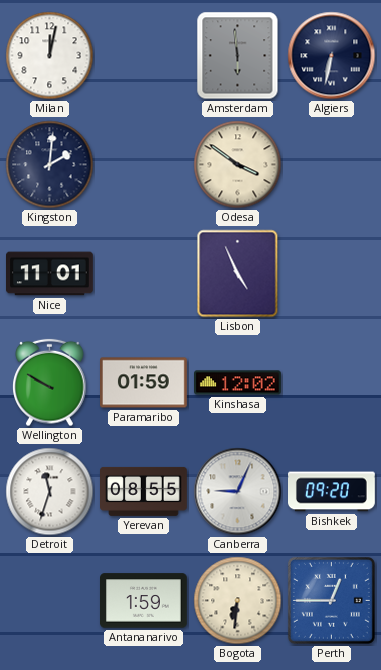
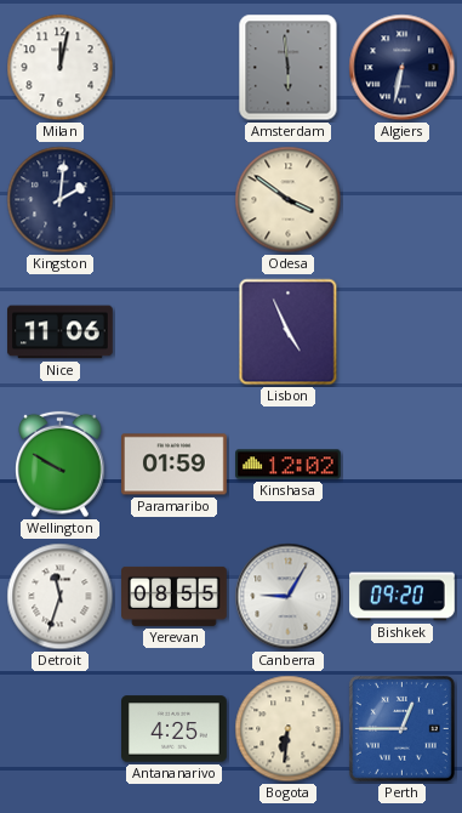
Nice: 11:01 -> 11:06
Canberra: 9:04 -> 9:05
Antananarivo: 1:59 -> 4:25
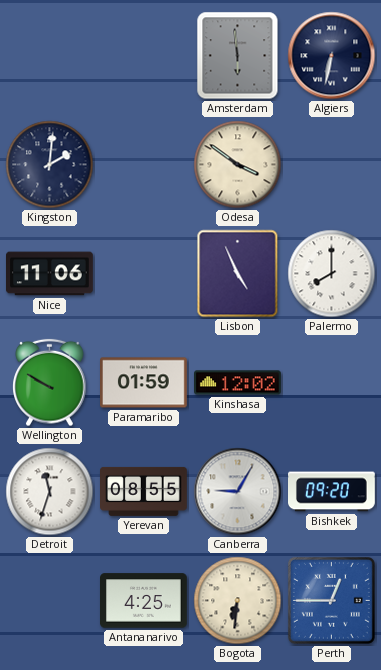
Milan: 12:02 -> none
Palermo: none -> 8:00
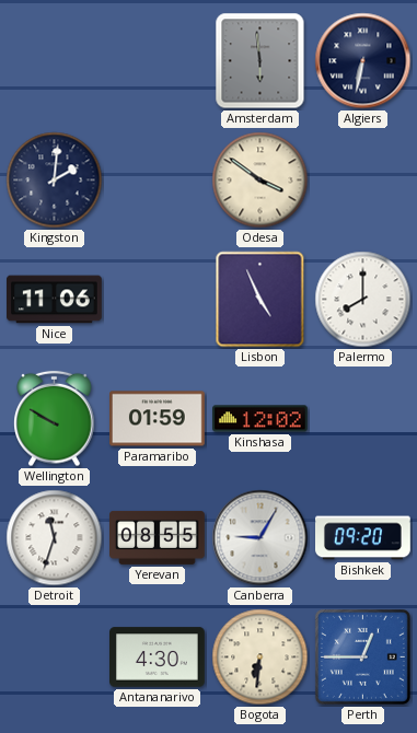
Antananarivo: 4:25 -> 4:30
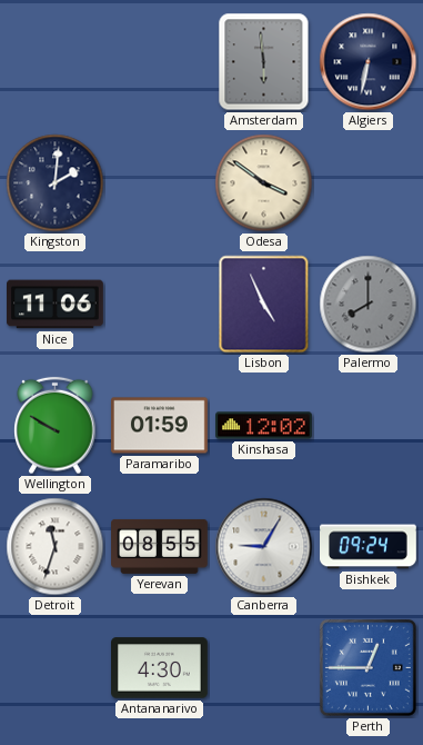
Palermo dial: white -> grey
Bishkek: 09:20 -> 09:24
Bogota: 6:31 -> none
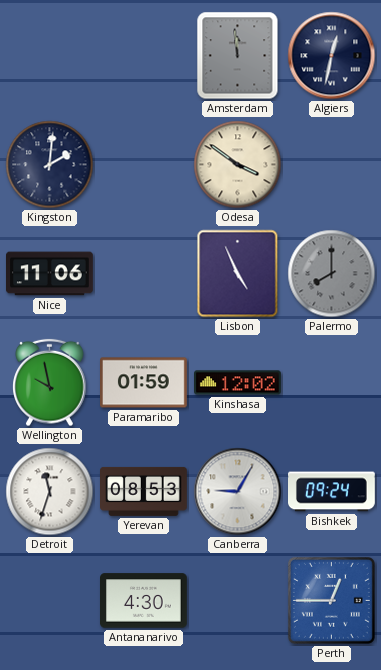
Amsterdam: 5:59 -> 11:59
Algiers: 6:32 -> 12:32
Wellington: 9:50 -> 9:58
Yerevan: 08:55 -> 08:53
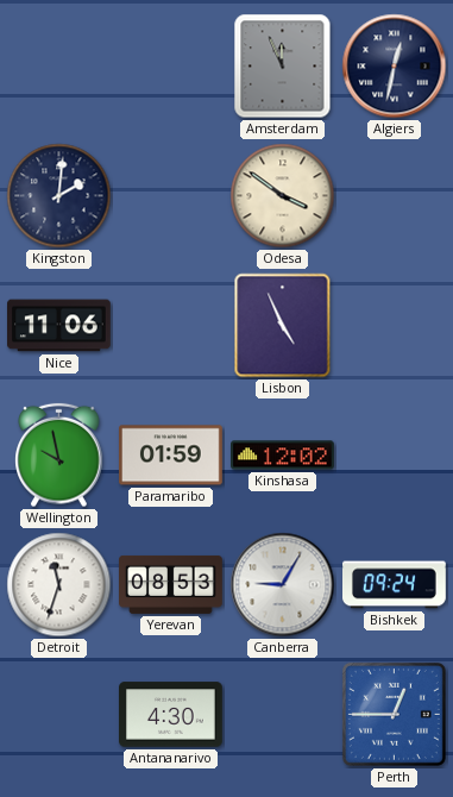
Amsterdam: 11:59 -> 11:56
Palermo: 8:00 -> none
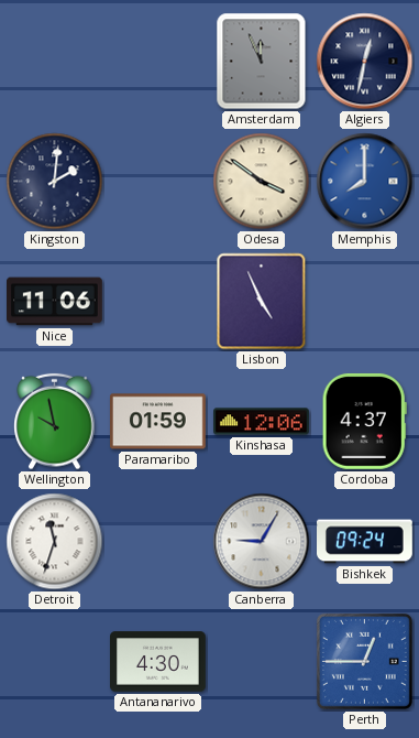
Memphis: none -> 8:00
Kinshasa: 12:02 -> 12:06
Cordoba: none -> 4:37
Yerevan: 08:53 -> none
